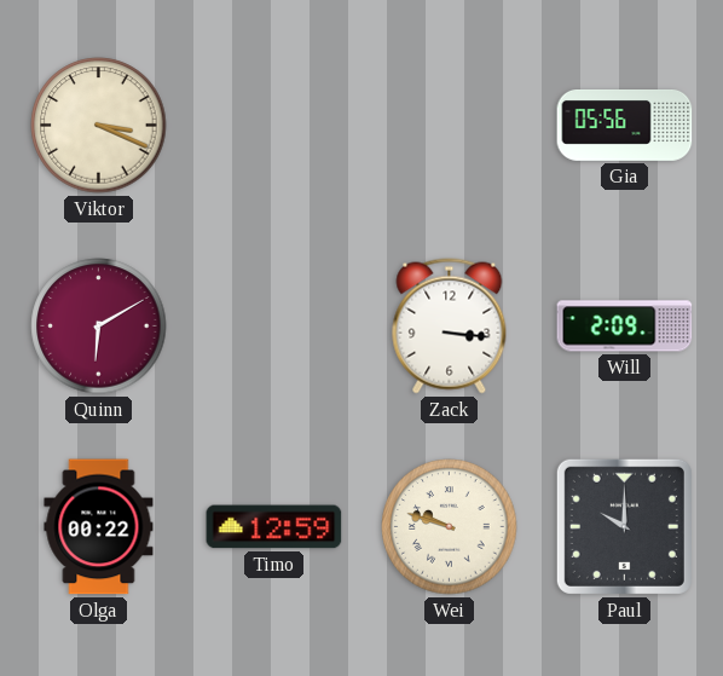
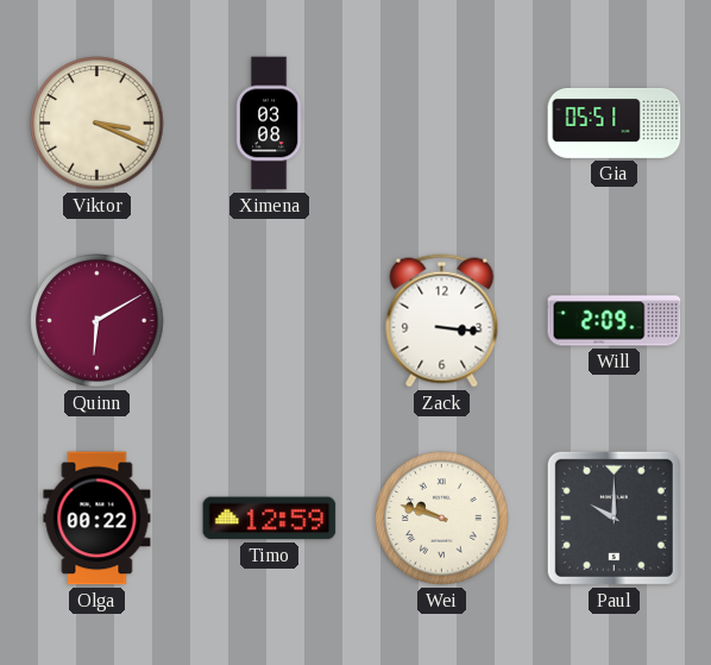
Ximena: none -> 03:08
Gia: 05:56 -> 05:51
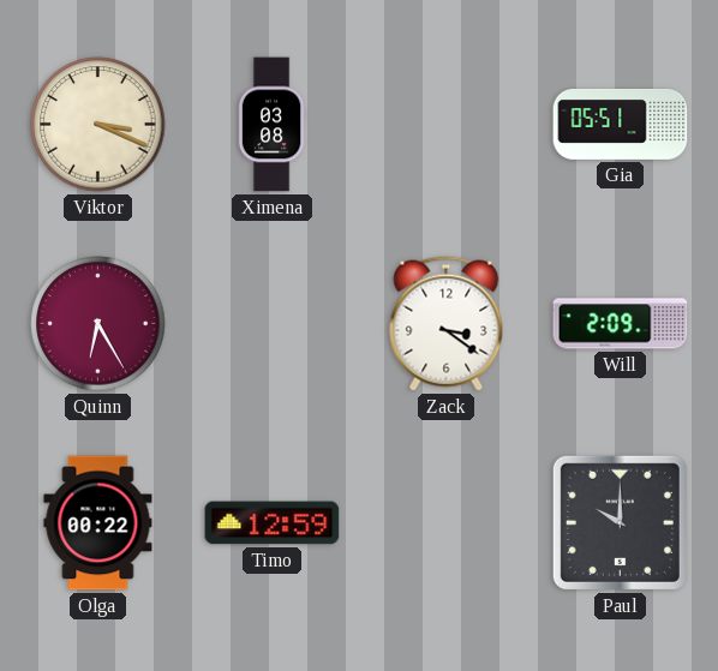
Quinn: 6:10 -> 6:25
Zack: 3:16 -> 3:21
Wei: 9:48 -> none
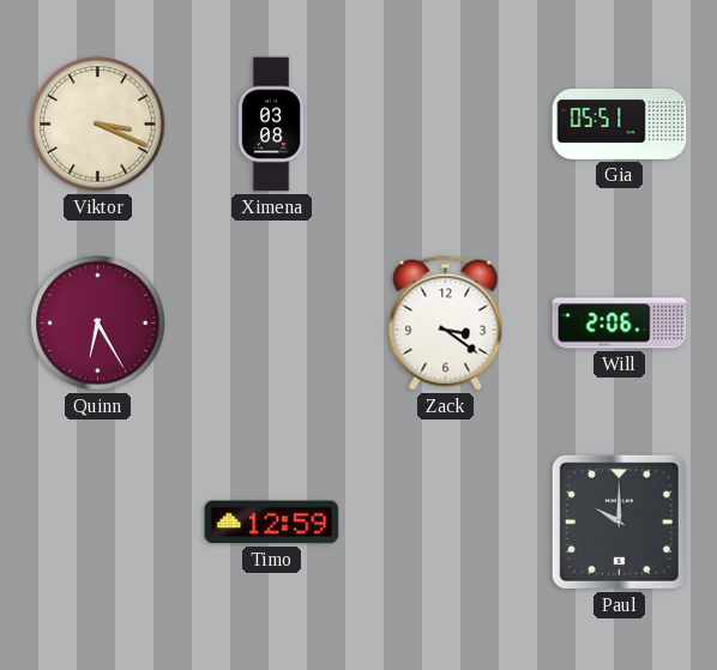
Will: 2:09 -> 2:06
Olga: 00:22 -> none
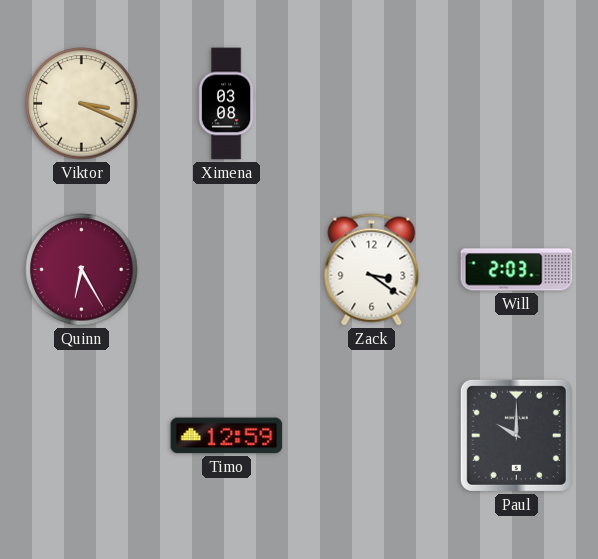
Gia: 05:51 -> none
Will: 2:06 -> 2:03
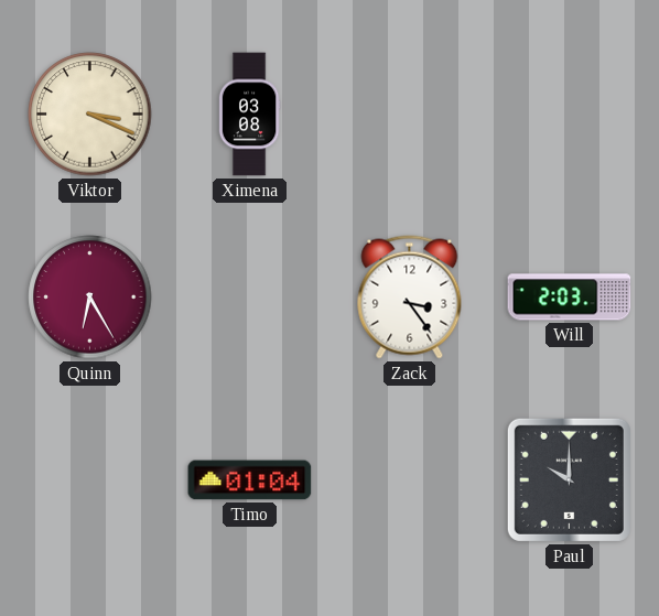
Zack: 3:21 -> 3:24
Timo: 12:59 -> 01:04
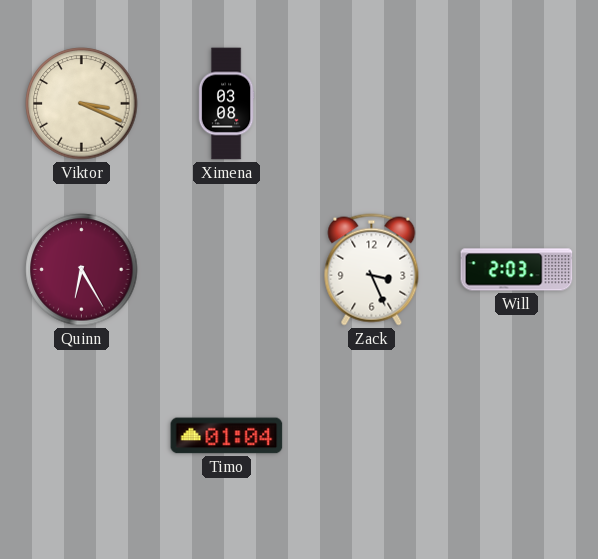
Zack: 3:24 -> 3:26
Paul: 10:00 -> none
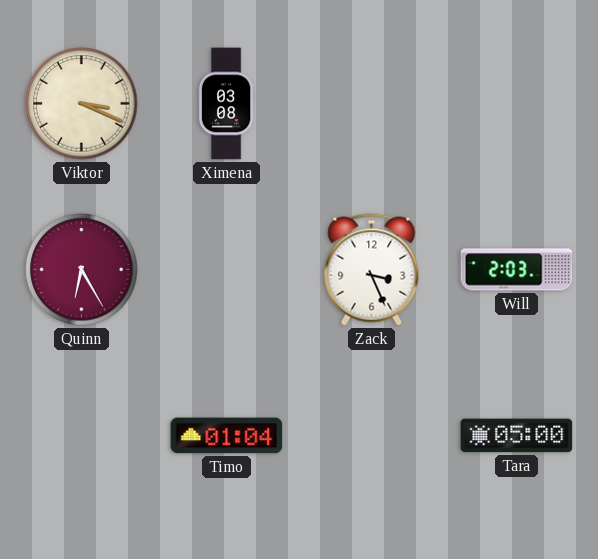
Tara: none -> 05:00
